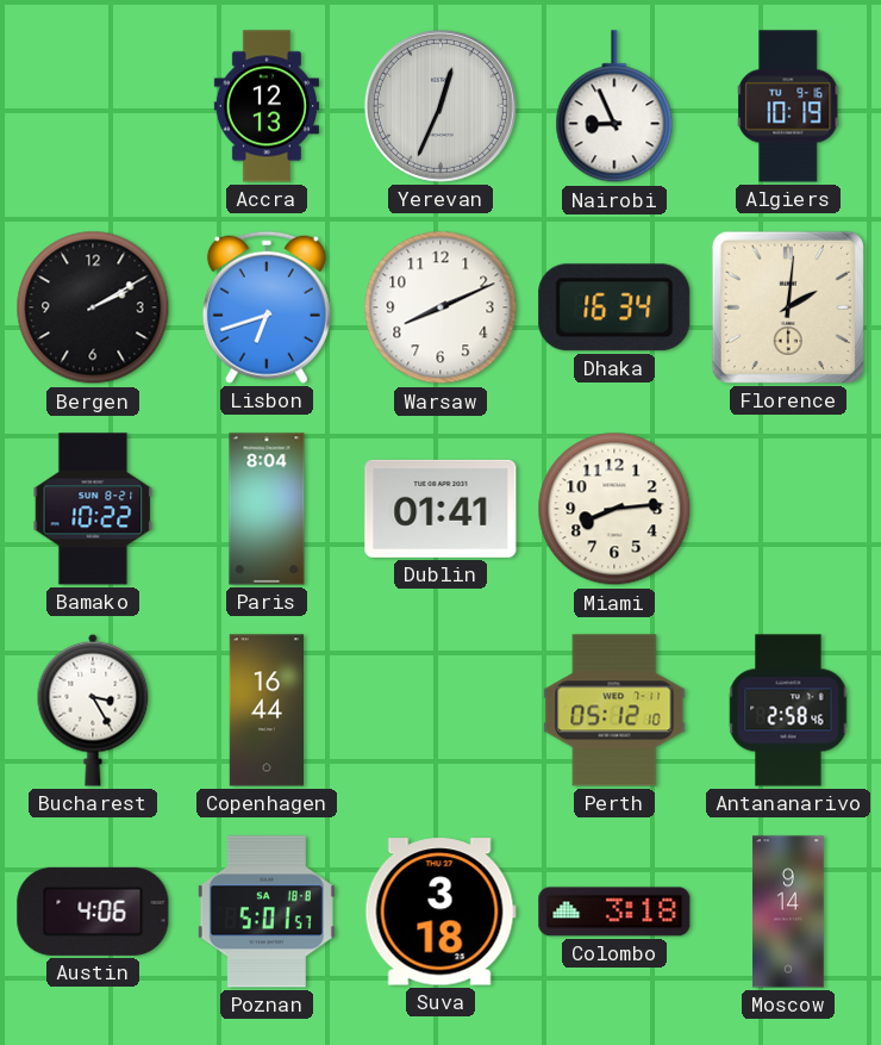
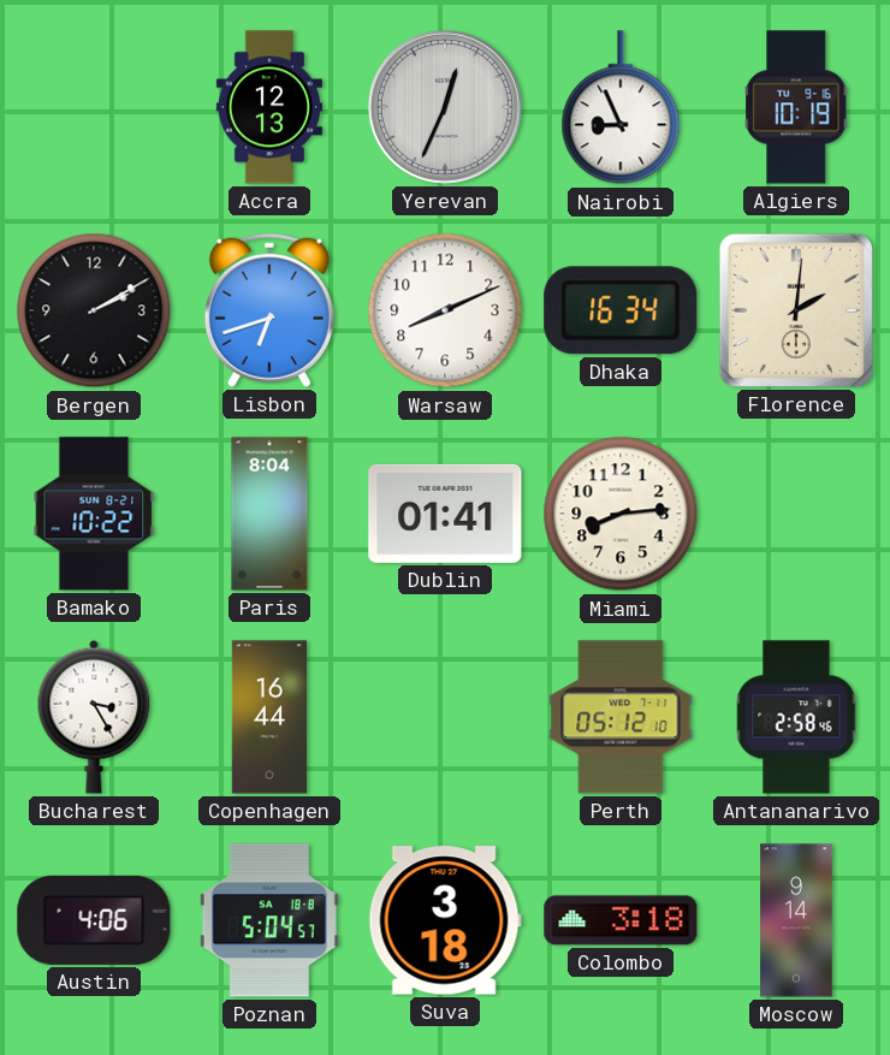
Poznan: 5:01 -> 5:04
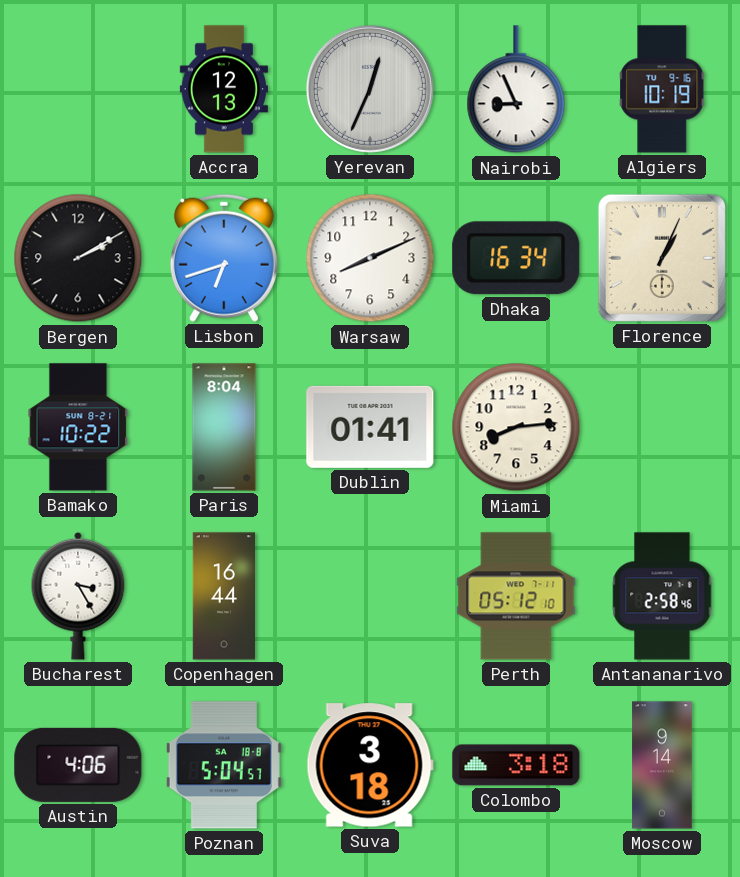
Florence: 2:01 -> 1:04
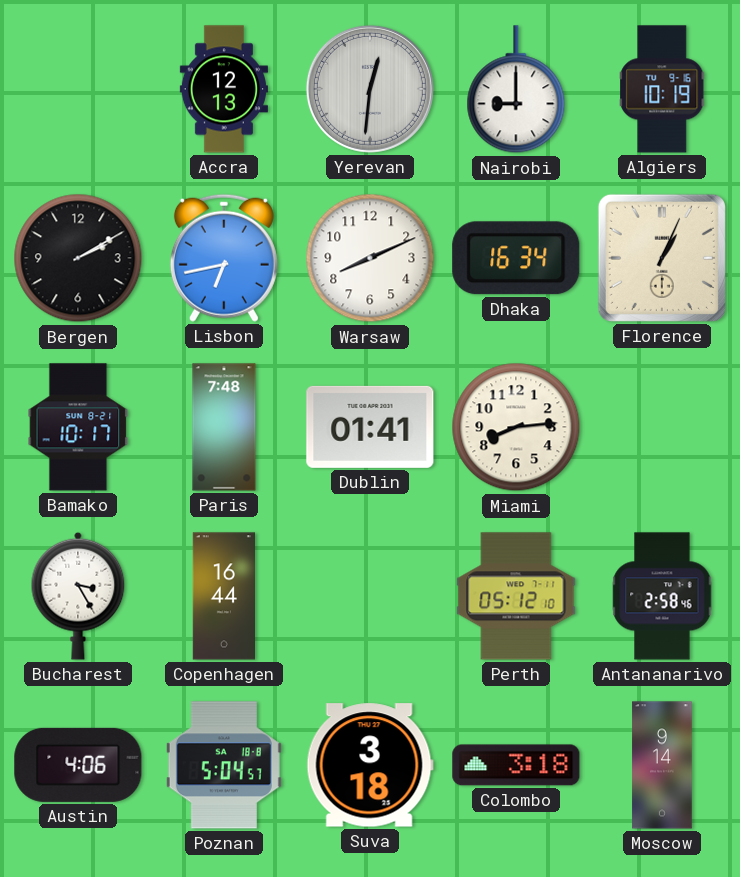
Yerevan: 12:34 -> 12:31
Nairobi: 8:56 -> 9:00
Lisbon: 6:42 -> 6:43
Bamako: 10:22 -> 10:17
Paris: 8:04 -> 7:48
